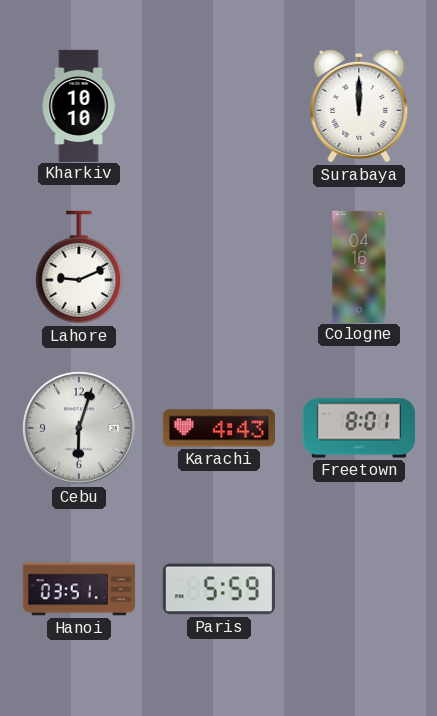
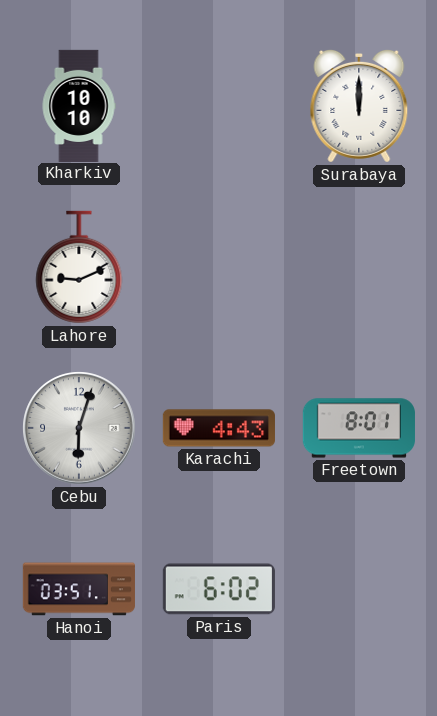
Cologne: 04:16 -> none
Paris: 5:59 -> 6:02
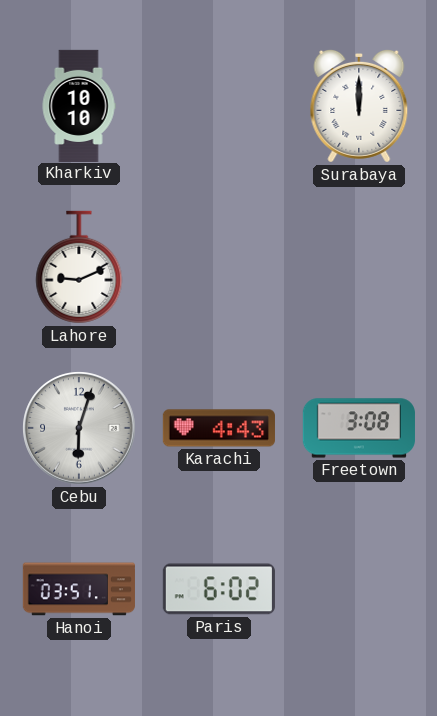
Freetown: 8:01 -> 3:08
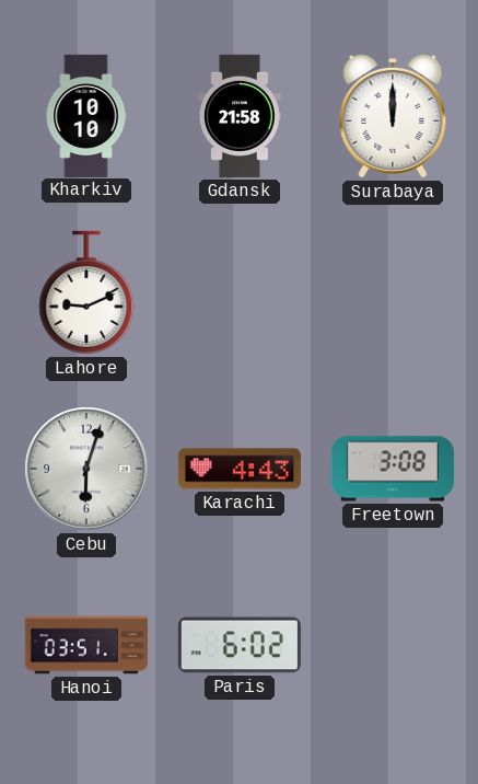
Gdansk: none -> 21:58
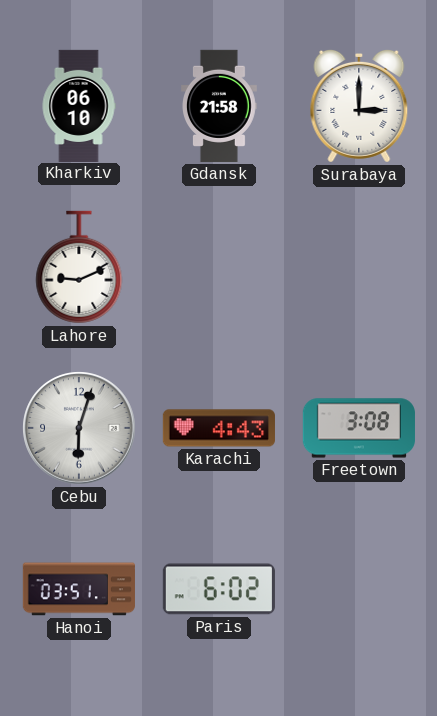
Kharkiv: 10:10 -> 06:10
Surabaya: 12:00 -> 3:00
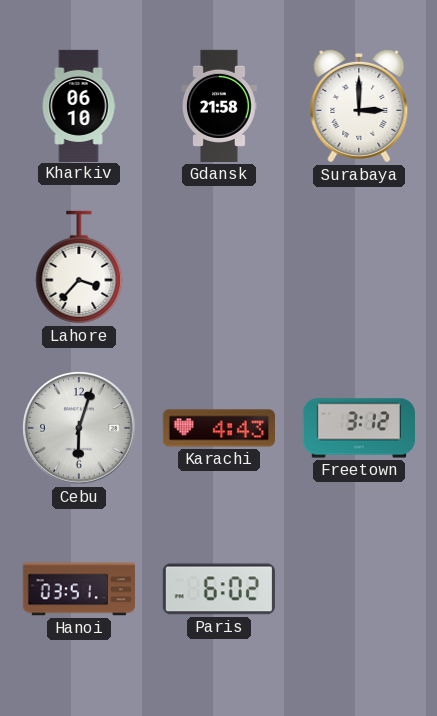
Lahore: 9:11 -> 3:37
Freetown: 3:08 -> 3:12
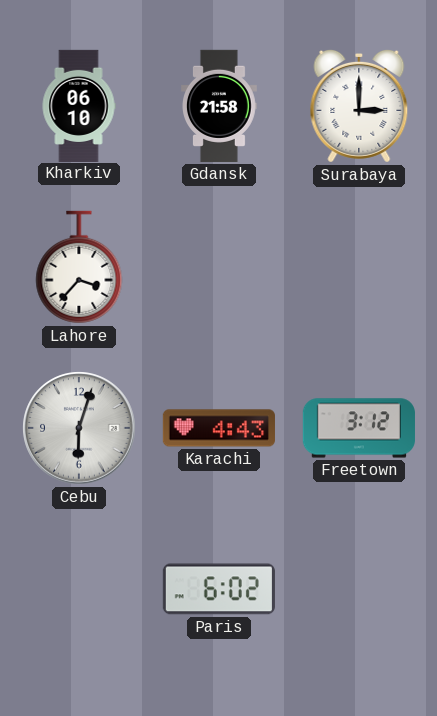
Hanoi: 03:51 -> none
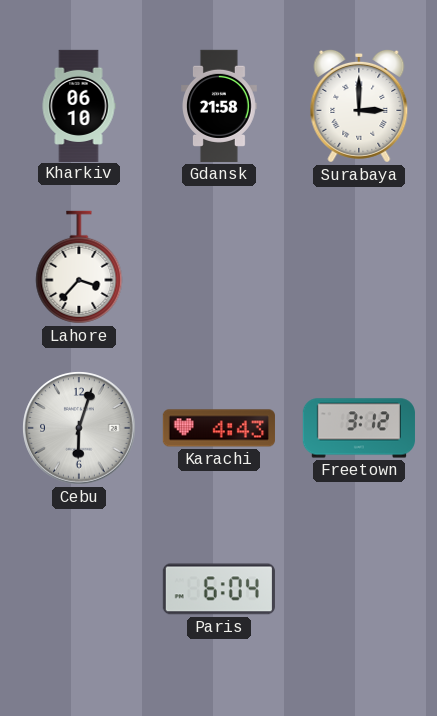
Paris: 6:02 -> 6:04
